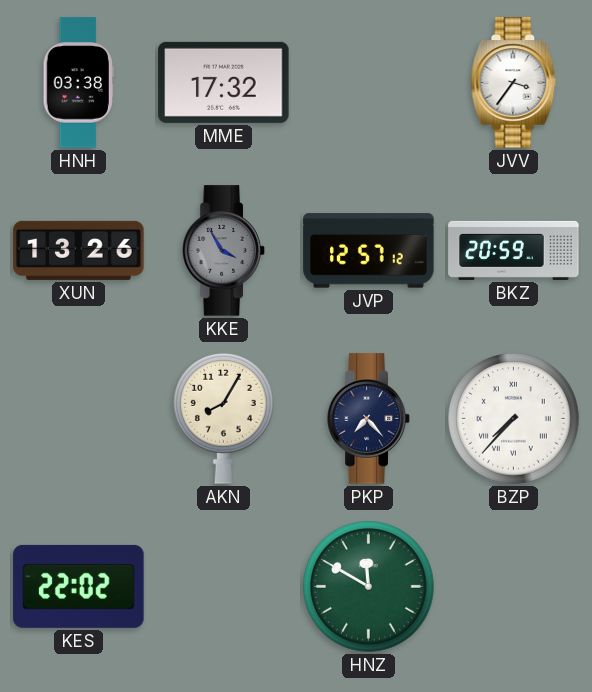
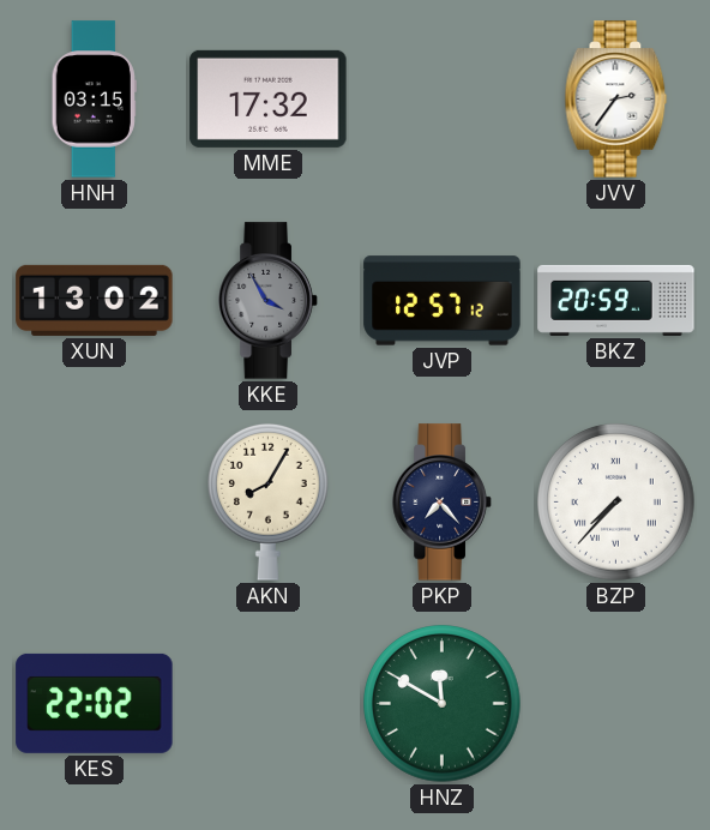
HNH: 03:38 -> 03:15
JVV: 3:36 -> 2:36
XUN: 13:26 -> 13:02
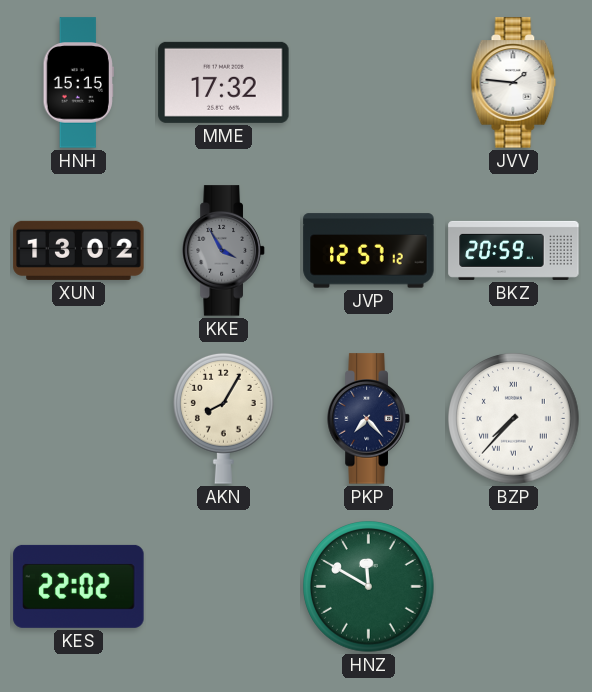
HNH: 03:15 -> 15:15
JVV: 2:36 -> 1:46
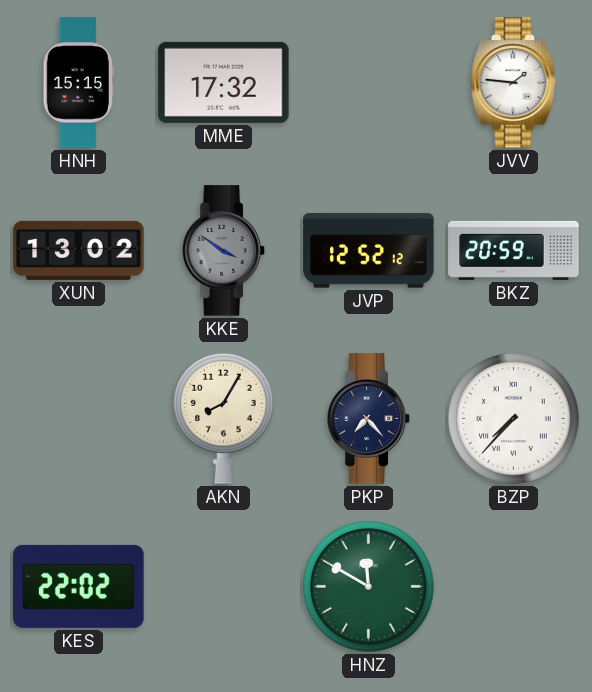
KKE: 3:55 -> 3:51
JVP: 12:57 -> 12:52
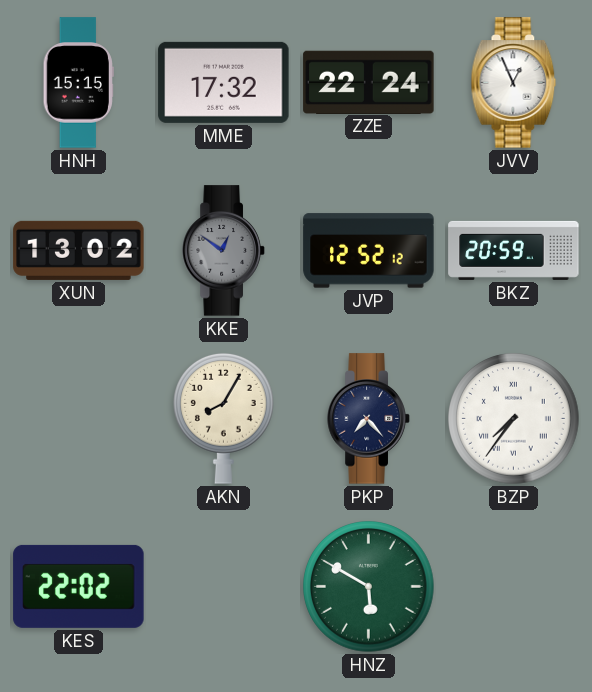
ZZE: none -> 22:24
JVV: 1:46 -> 12:56
KKE: 3:51 -> 12:51
BZP: 7:37 -> 7:36
HNZ: 11:50 -> 5:50
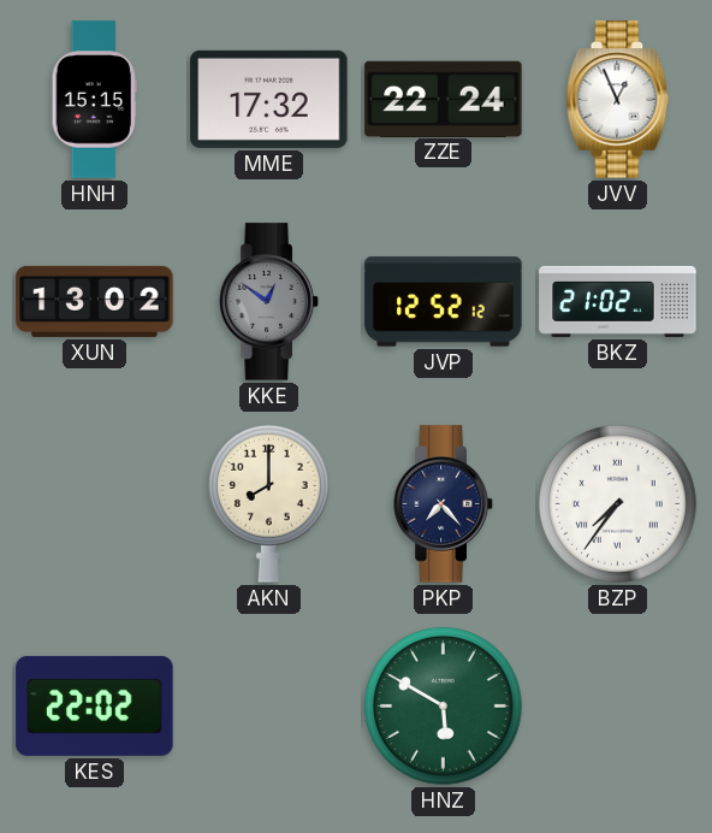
BKZ: 20:59 -> 21:02
AKN: 8:05 -> 8:00
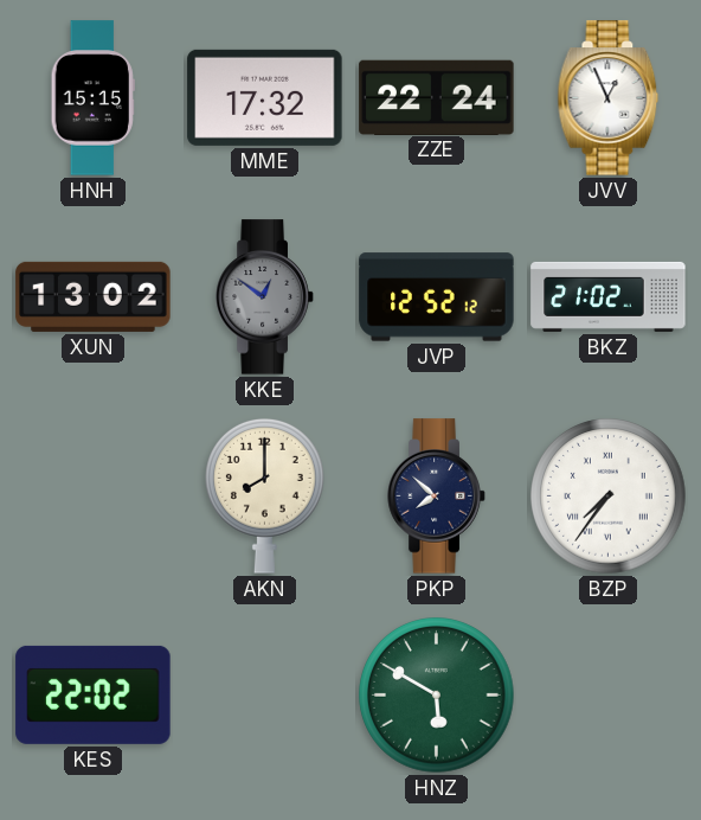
PKP: 7:23 -> 7:52
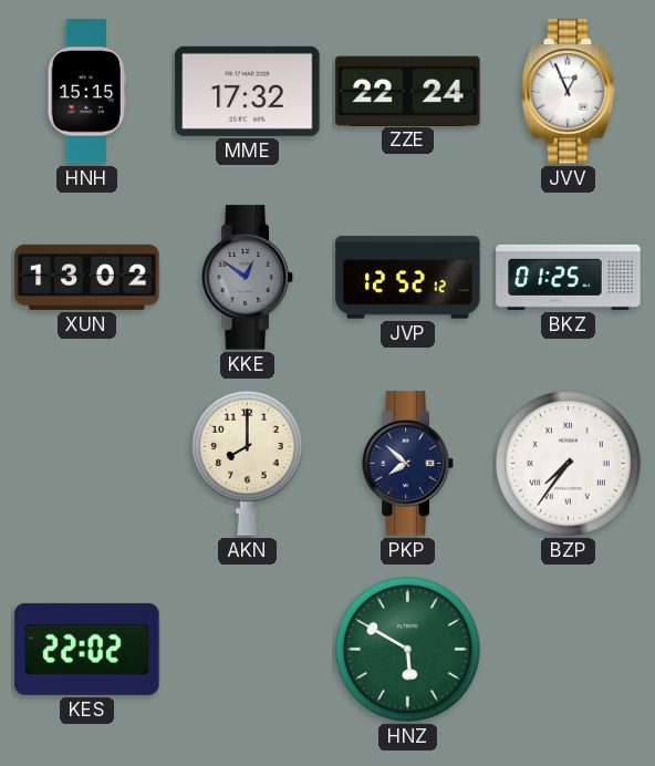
BKZ: 21:02 -> 01:25
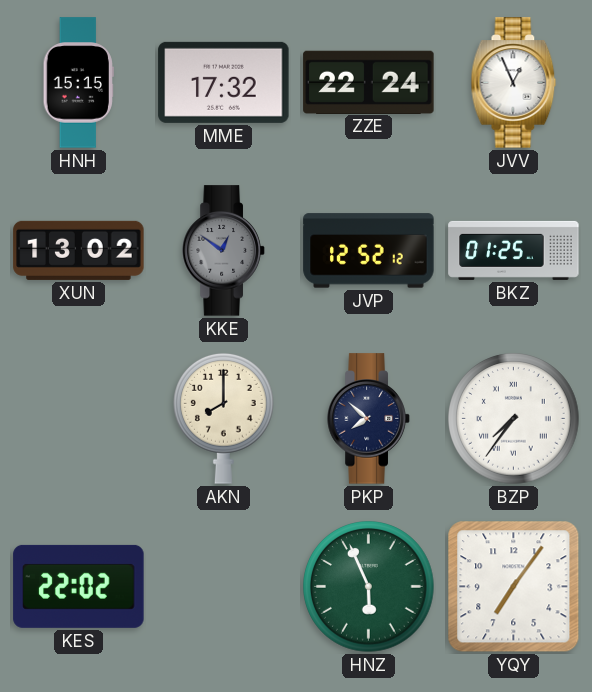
HNZ: 5:50 -> 5:56
YQY: none -> 7:06
